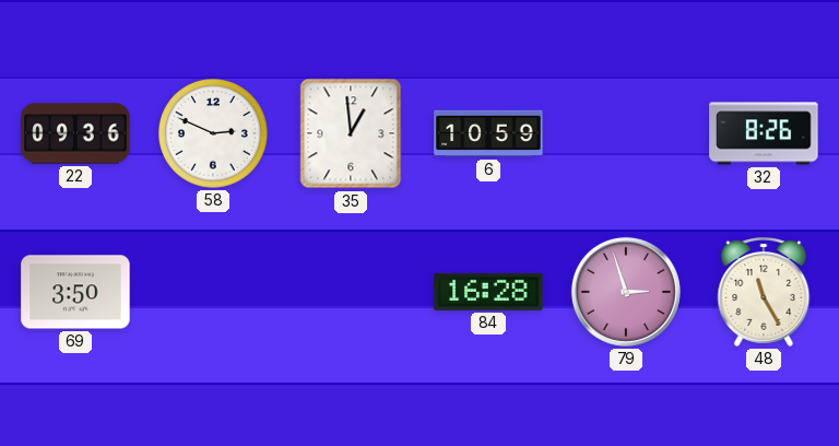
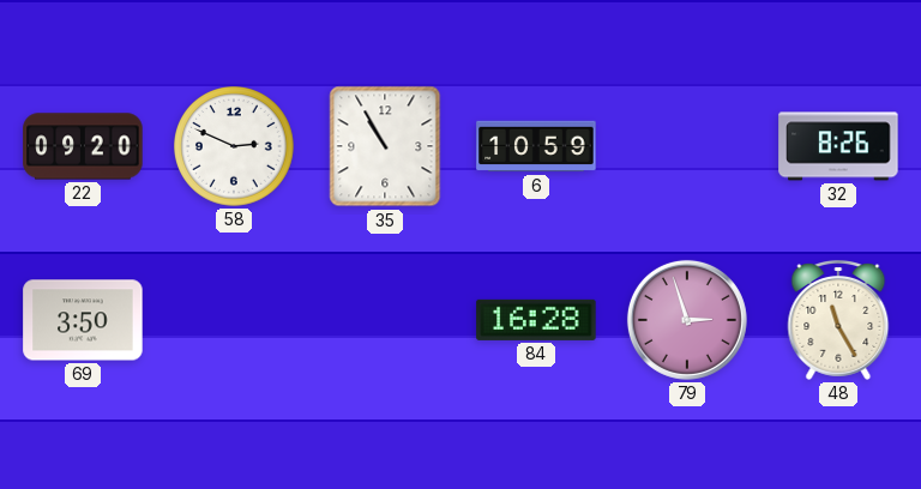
22: 09:36 -> 09:20
35: 12:59 -> 10:55
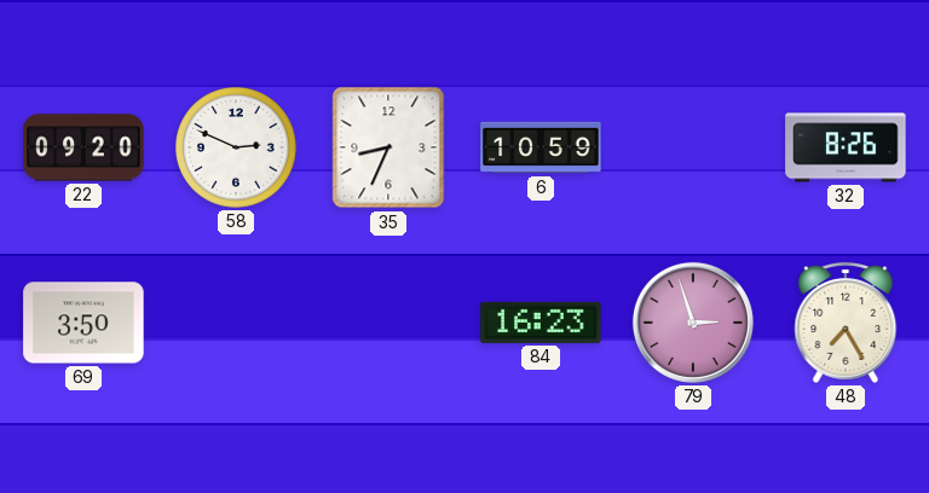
35: 10:55 -> 8:34
84: 16:28 -> 16:23
48: 11:25 -> 7:25
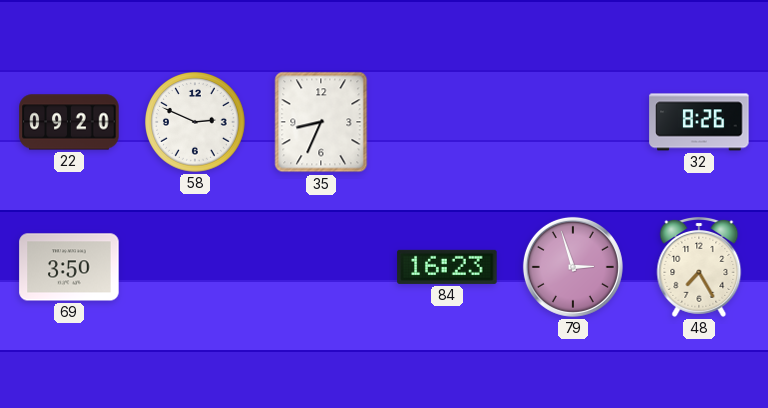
6: 10:59 -> none
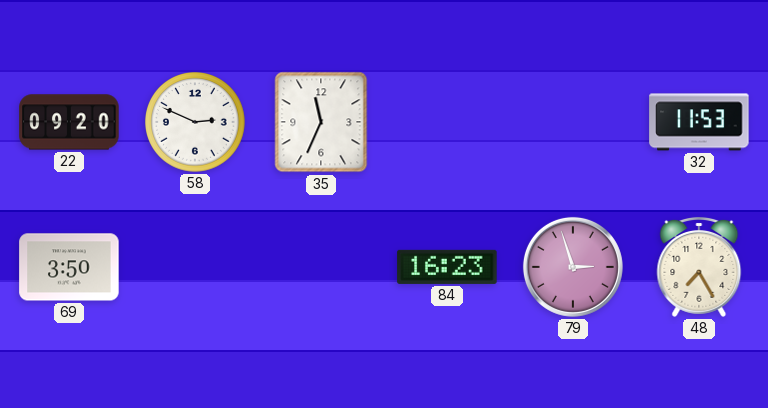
35: 8:34 -> 11:34
32: 8:26 -> 11:53
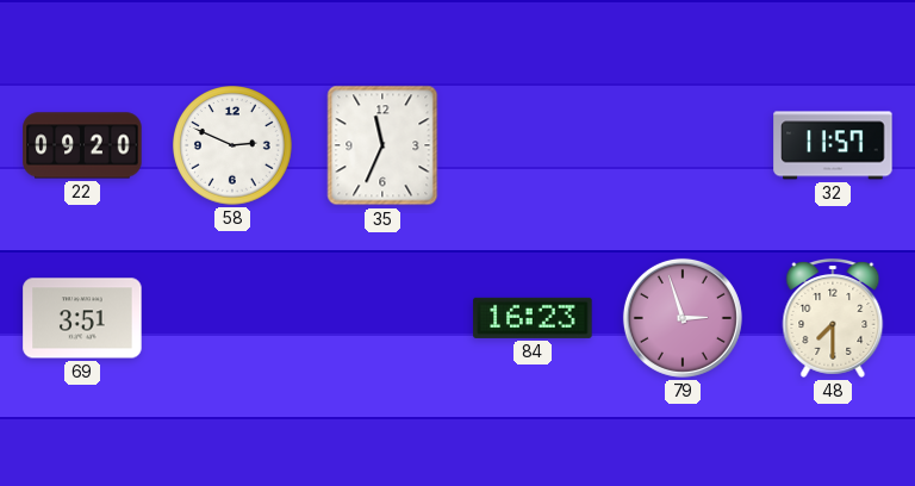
32: 11:53 -> 11:57
69: 3:50 -> 3:51
48: 7:25 -> 7:30
